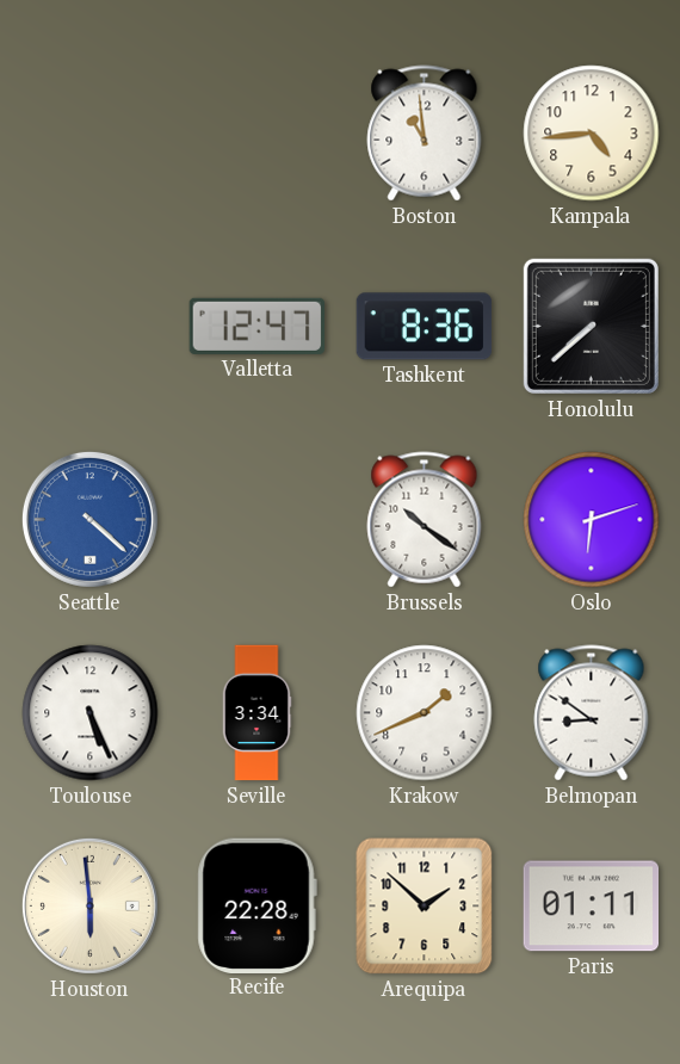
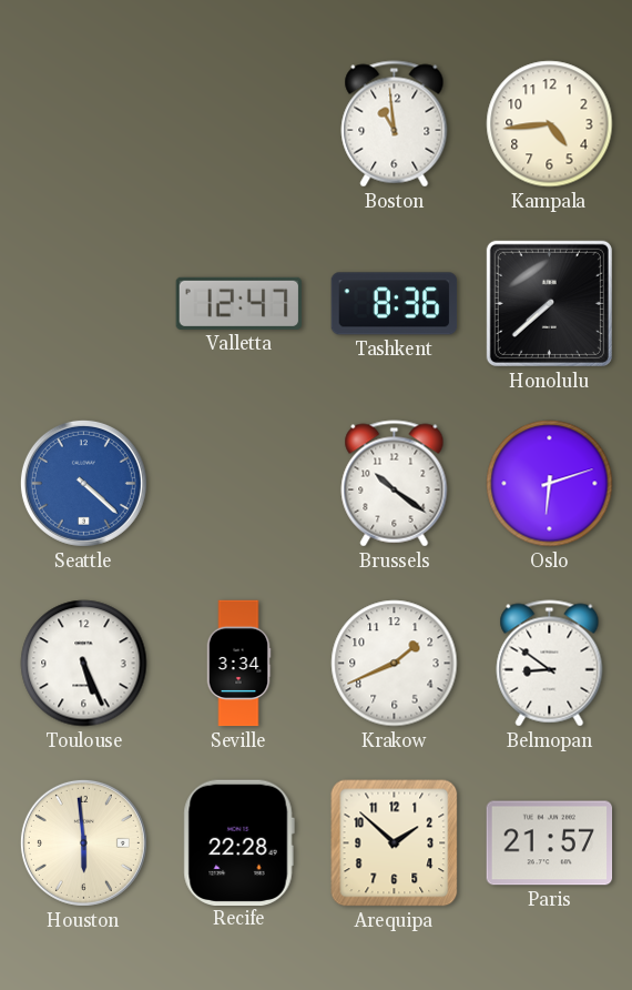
Paris: 01:11 -> 21:57
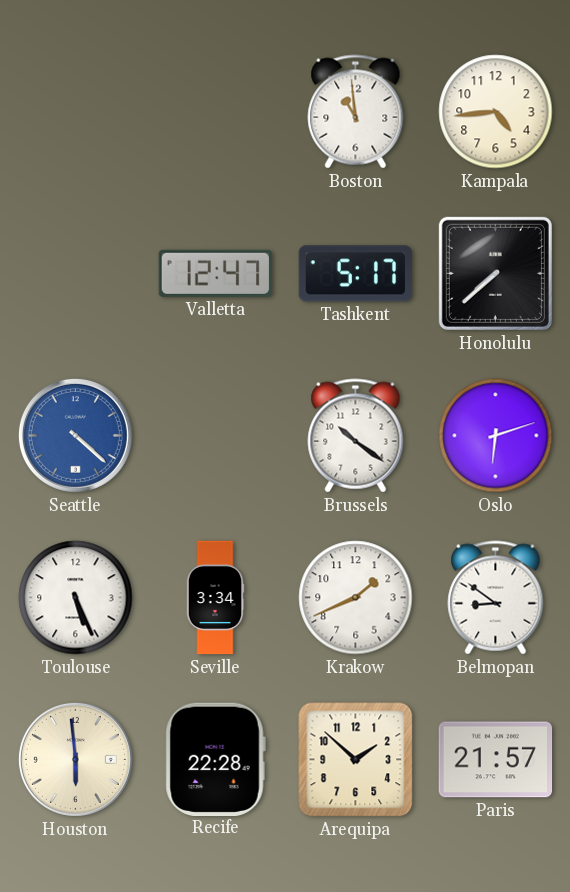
Tashkent: 8:36 -> 5:17
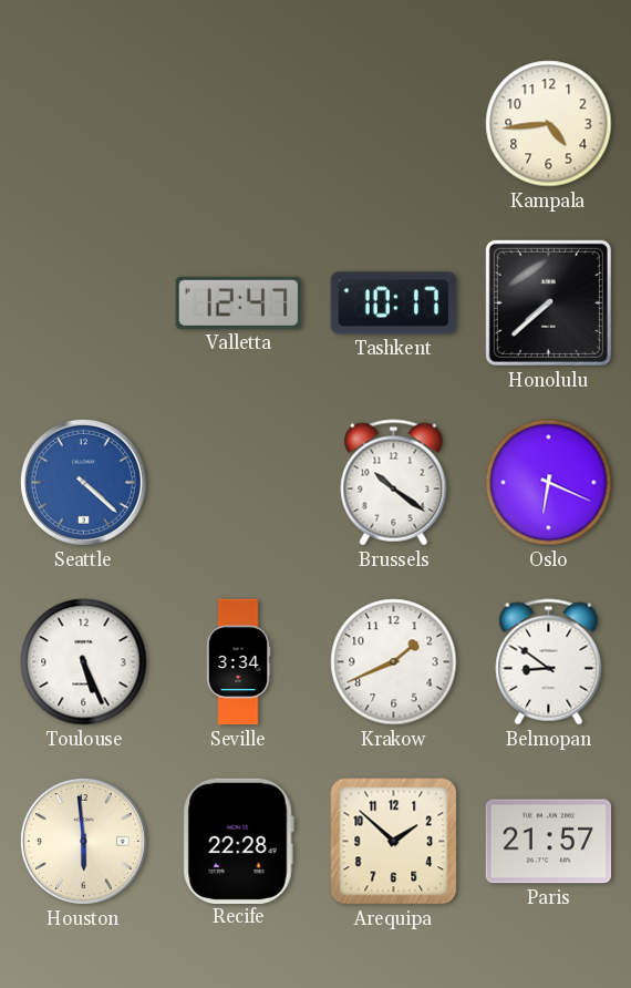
Boston: 10:59 -> none
Tashkent: 5:17 -> 10:17
Oslo: 6:12 -> 6:19
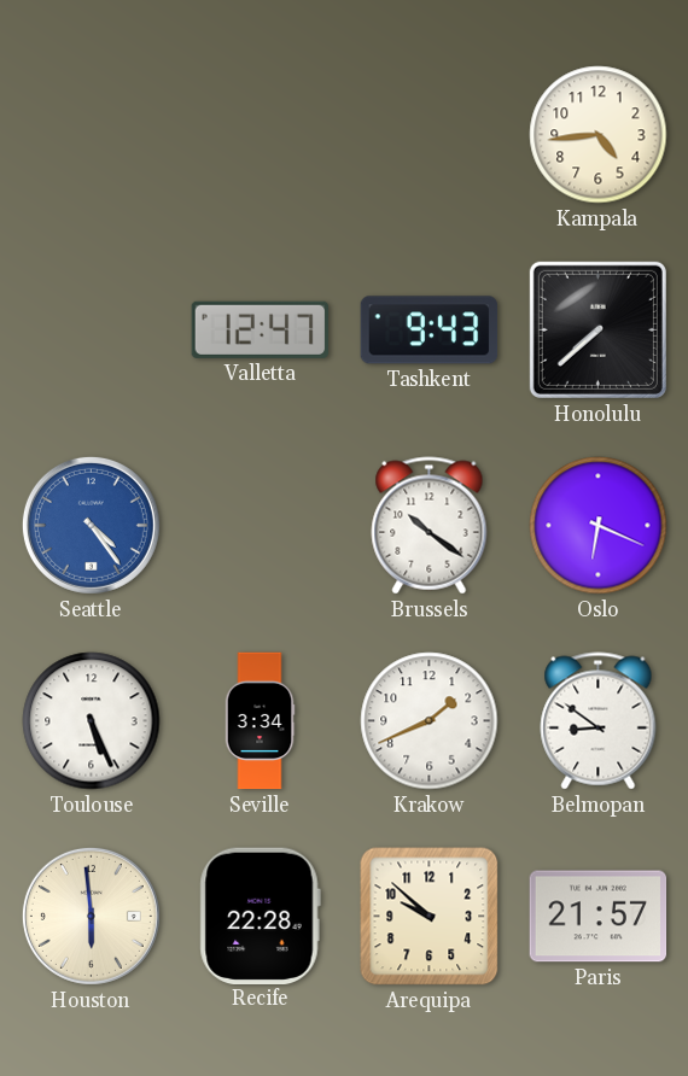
Tashkent: 10:17 -> 9:43
Seattle: 4:22 -> 4:24
Arequipa: 1:52 -> 9:52
